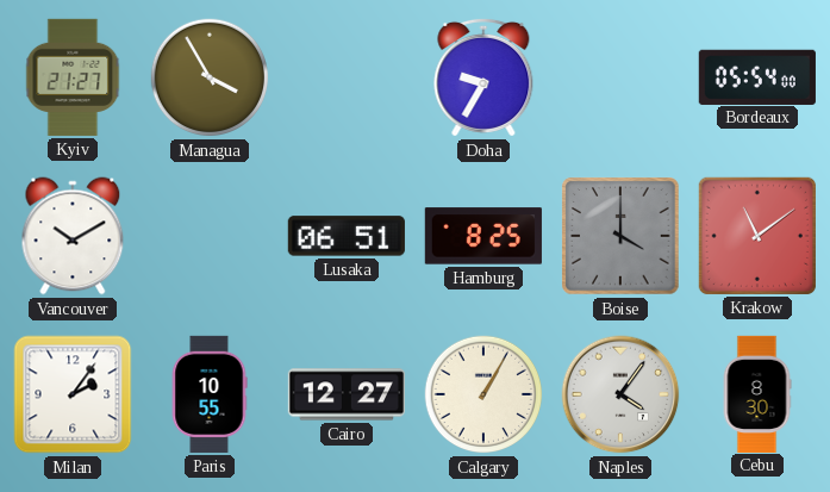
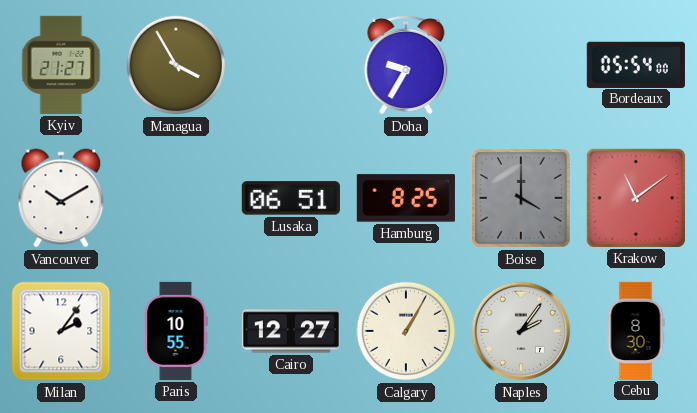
Naples: 4:06 -> 2:06
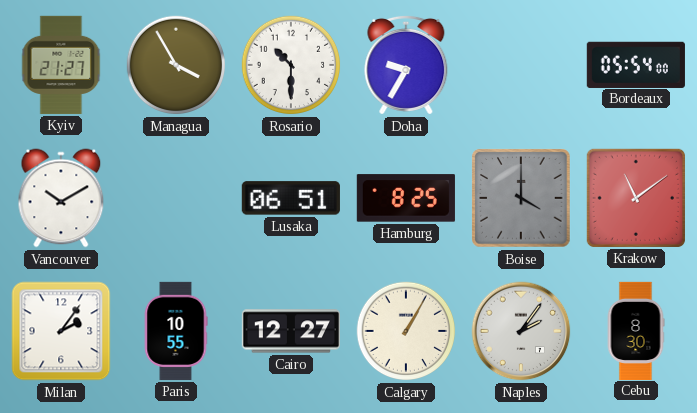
Rosario: none -> 10:30
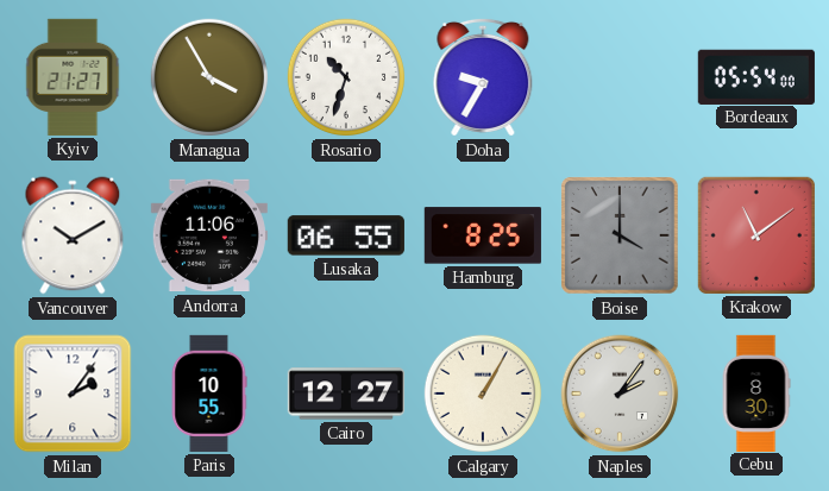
Rosario: 10:30 -> 10:33
Andorra: none -> 11:06
Lusaka: 06:51 -> 06:55
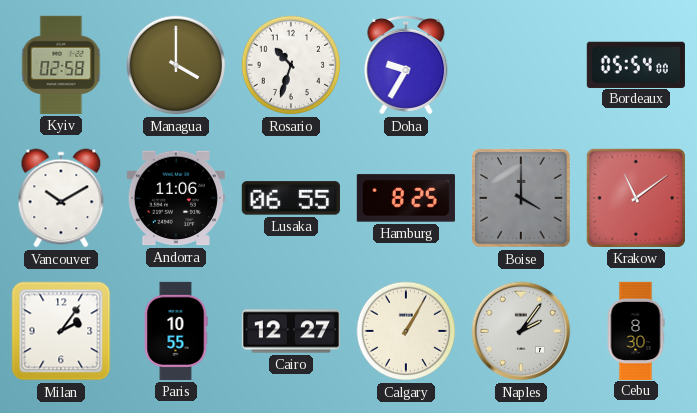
Kyiv: 21:27 -> 02:58
Managua: 3:55 -> 4:00
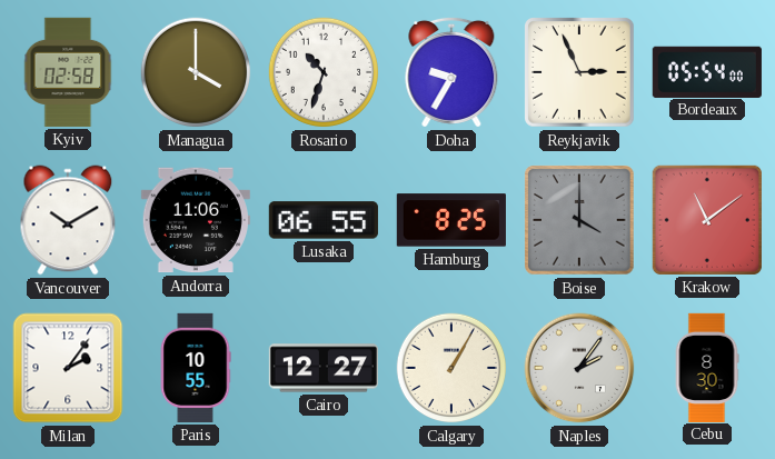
Reykjavik: none -> 2:56
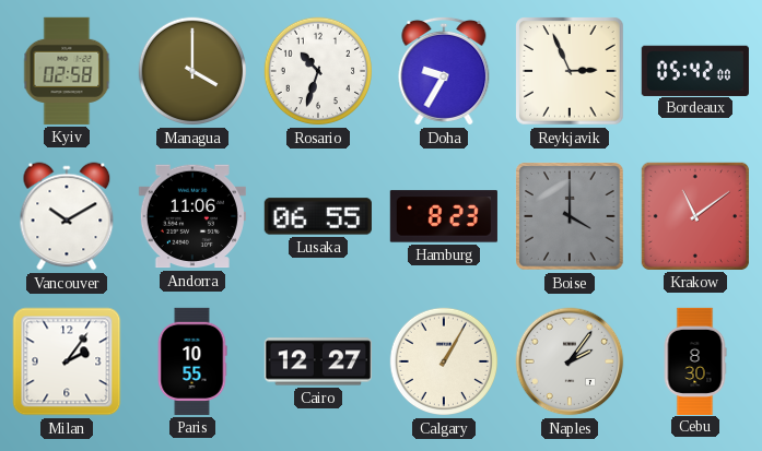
Bordeaux: 05:54 -> 05:42
Hamburg: 8:25 -> 8:23
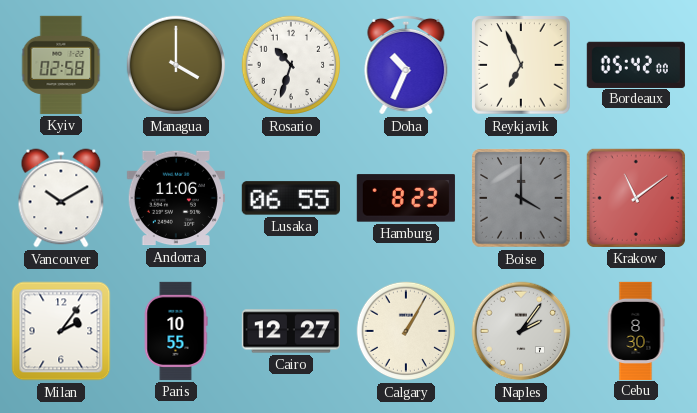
Doha: 9:35 -> 10:34
Reykjavik: 2:56 -> 6:56
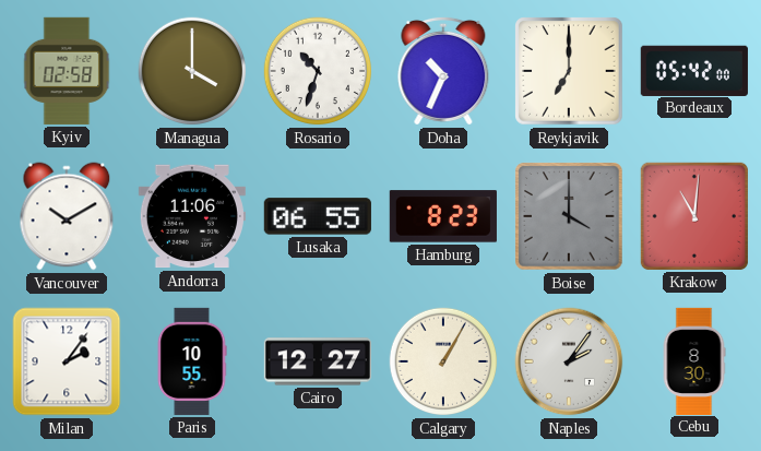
Reykjavik: 6:56 -> 7:00
Krakow: 11:09 -> 11:01
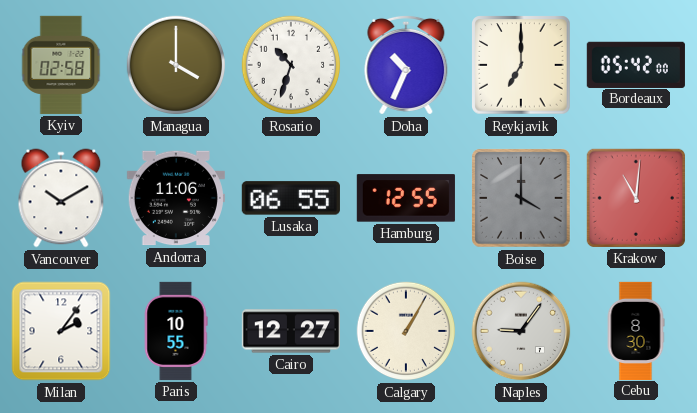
Hamburg: 8:23 -> 12:55
Naples: 2:06 -> 9:06
